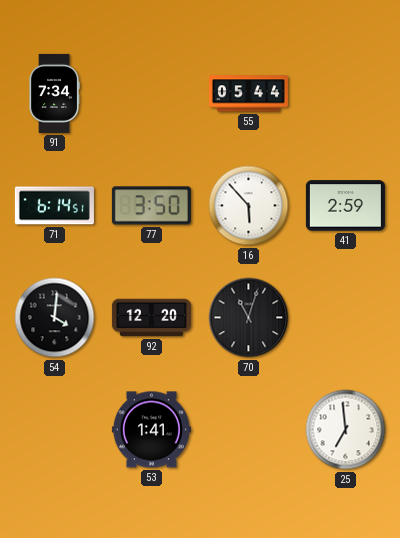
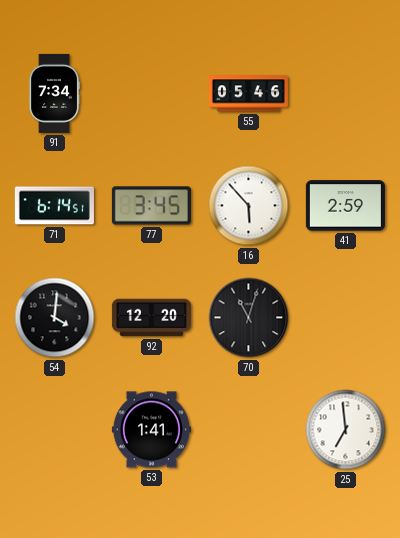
55: 05:44 -> 05:46
77: 3:50 -> 3:45
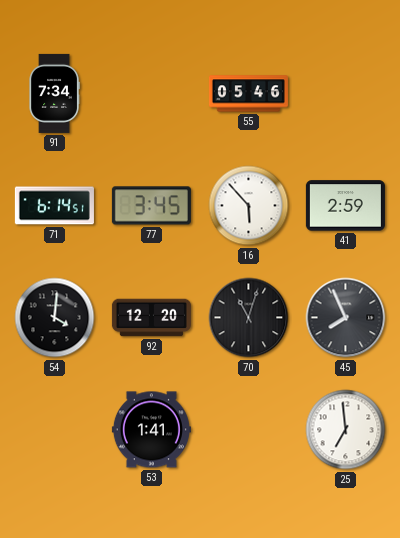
45: none -> 7:56
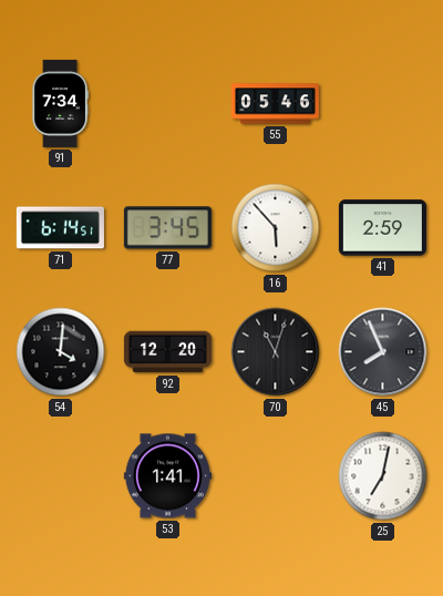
25: 6:59 -> 7:02
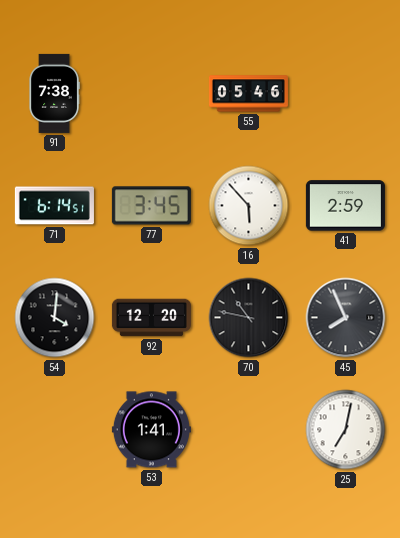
91: 7:34 -> 7:38
70: 11:03 -> 10:47
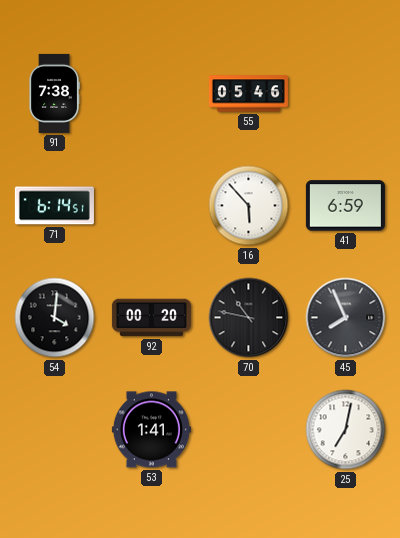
77: 3:45 -> none
41: 2:59 -> 6:59
92: 12:20 -> 00:20
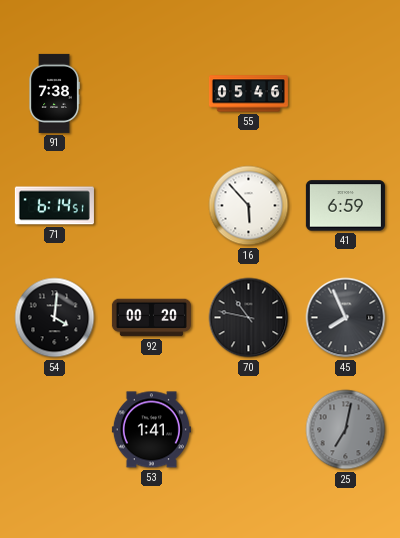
25 dial: white -> grey
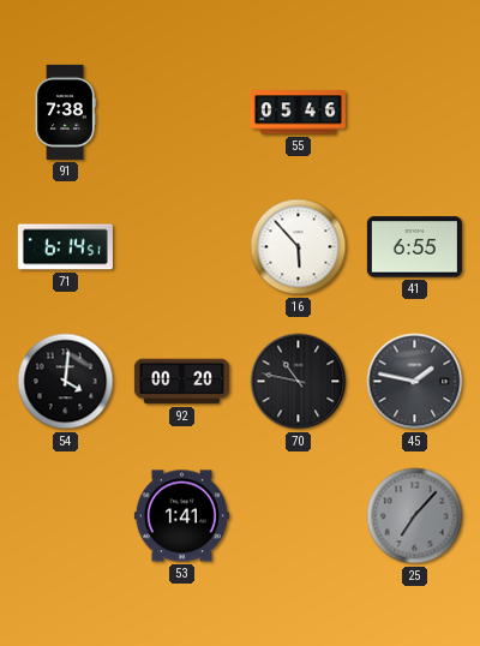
41: 6:59 -> 6:55
45: 7:56 -> 1:47
25: 7:02 -> 7:07
